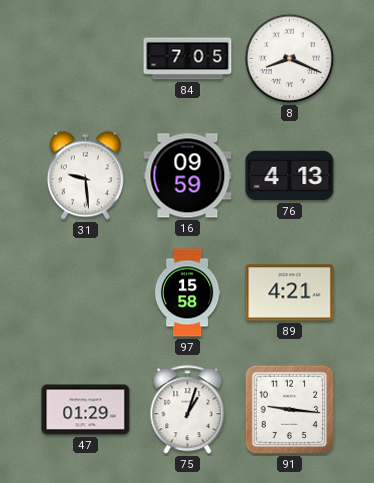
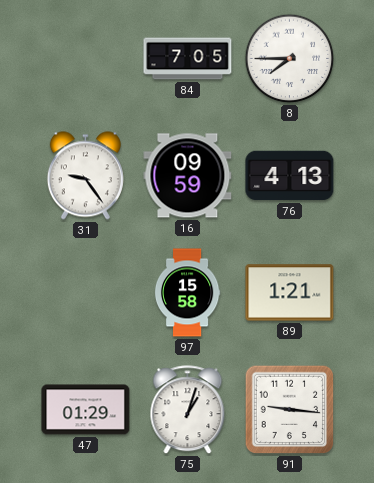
8: 8:19 -> 7:45
31: 9:29 -> 9:24
89: 4:21 -> 1:21
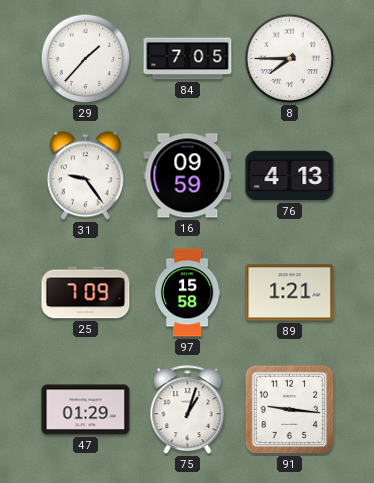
29: none -> 1:37
25: none -> 7:09
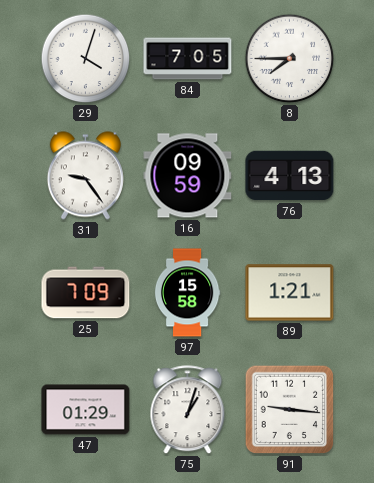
29: 1:37 -> 4:03
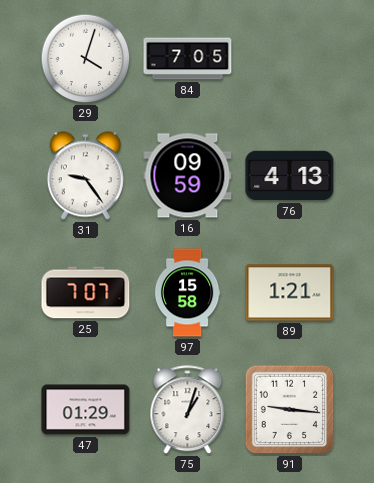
8: 7:45 -> none
25: 7:09 -> 7:07
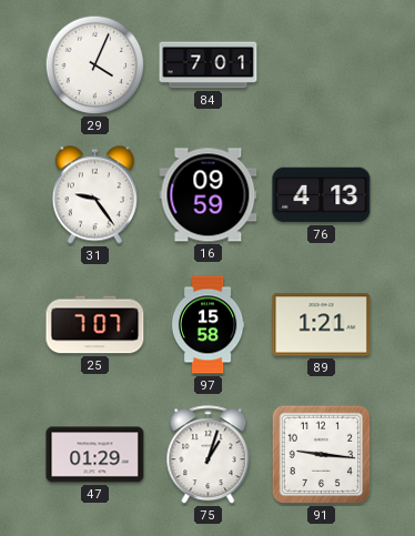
29: 4:03 -> 4:04
84: 7:05 -> 7:01
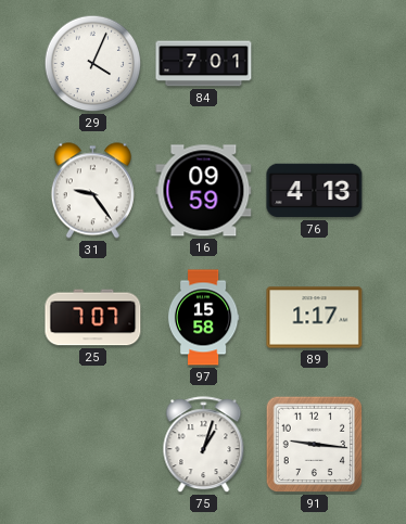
89: 1:21 -> 1:17
47: 01:29 -> none
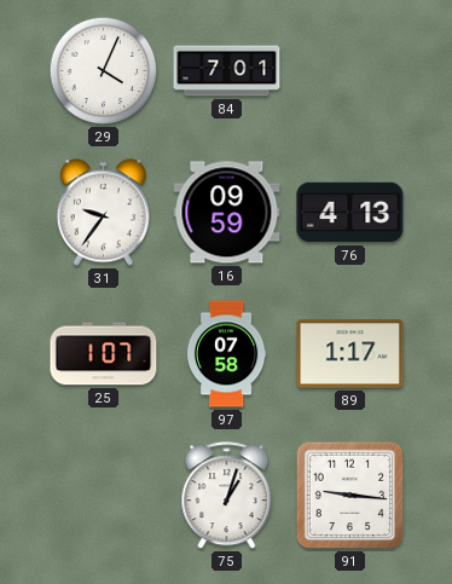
31: 9:24 -> 9:36
25: 7:07 -> 1:07
97: 15:58 -> 07:58
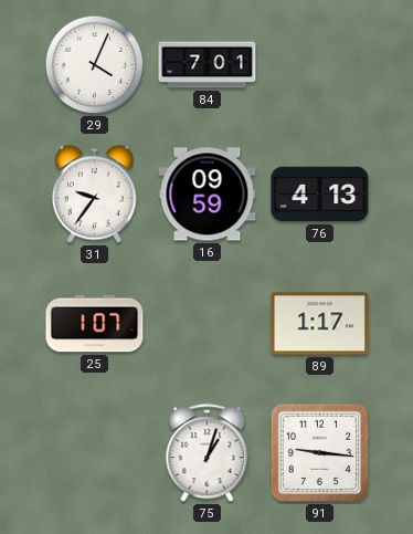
97: 07:58 -> none
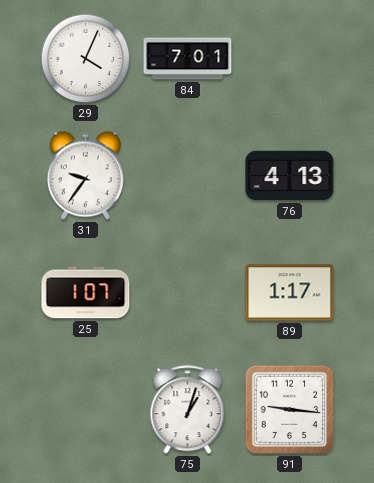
16: 09:59 -> none
